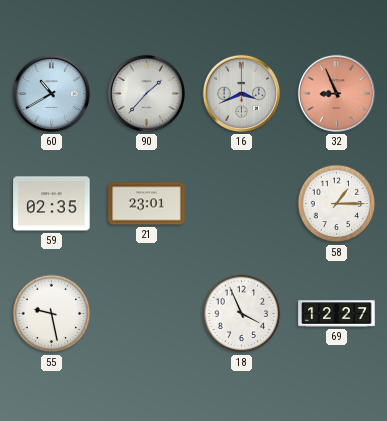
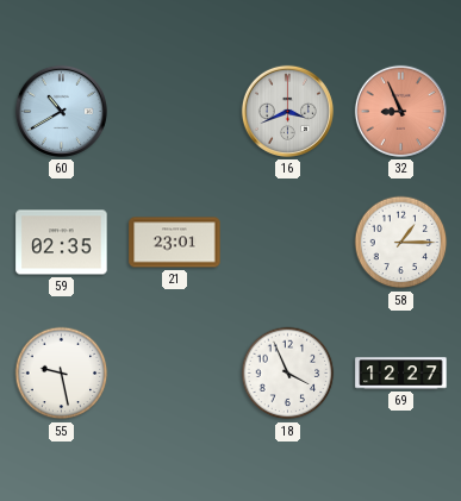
90: 1:37 -> none
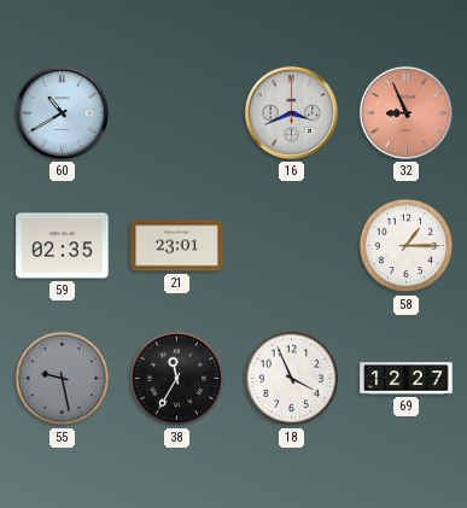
55 dial: white -> grey
38: none -> 11:35
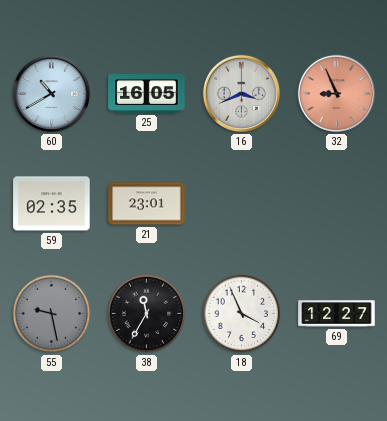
25: none -> 16:05
58: 1:15 -> none
